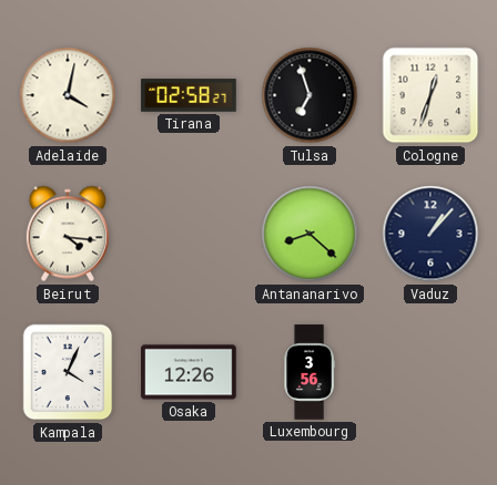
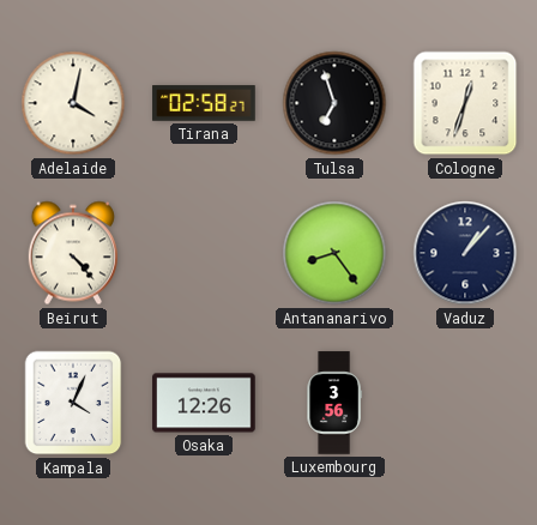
Beirut: 4:16 -> 4:23
Antananarivo: 8:22 -> 8:24
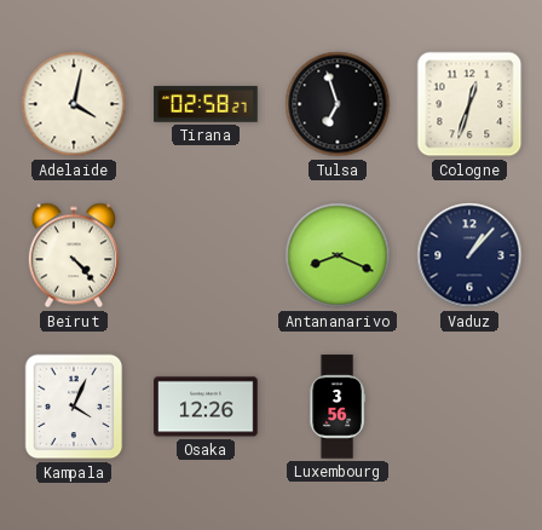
Antananarivo: 8:24 -> 8:19
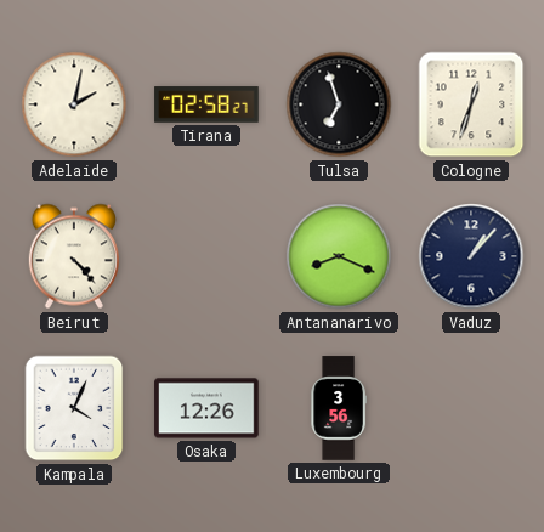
Adelaide: 4:02 -> 2:02
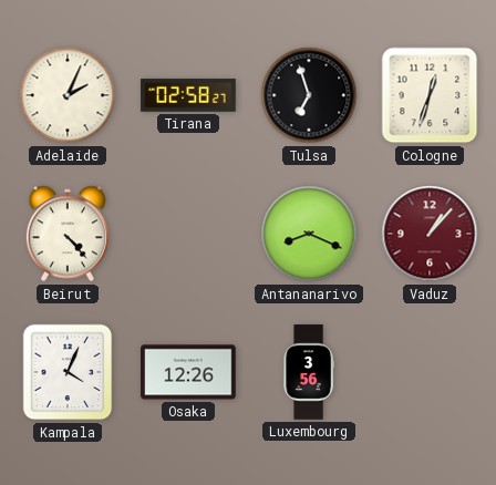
Adelaide: 2:02 -> 2:04
Vaduz dial: navy -> burgundy
